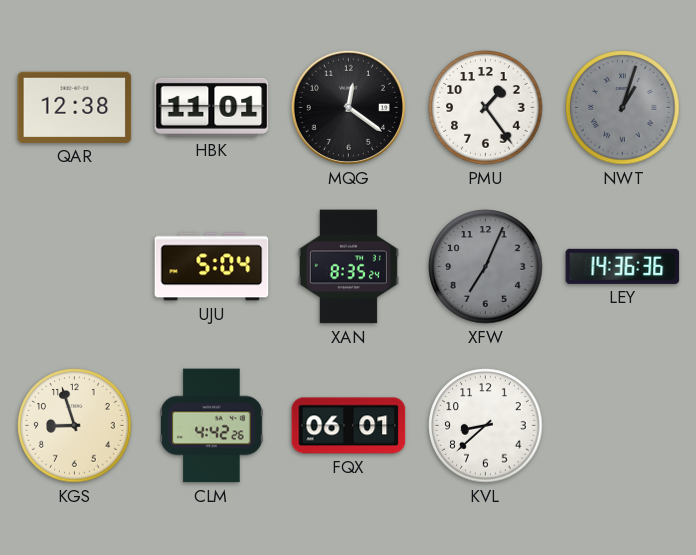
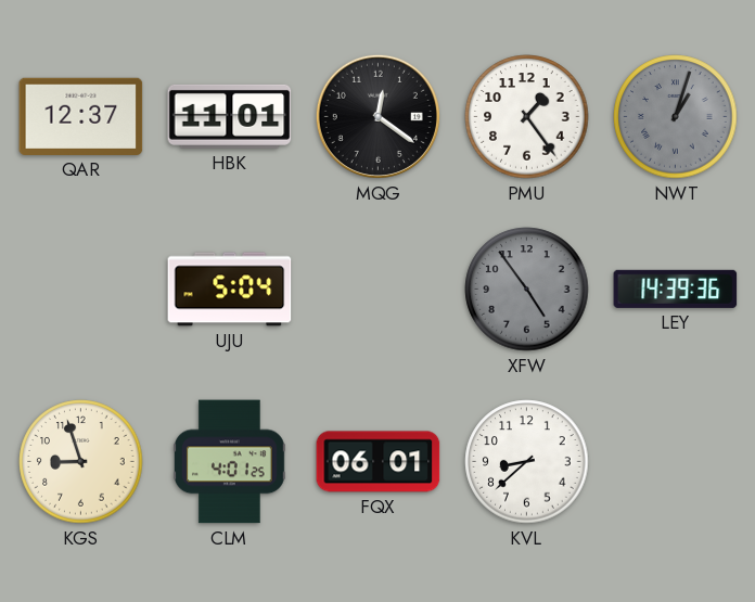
QAR: 12:38 -> 12:37
XAN: 8:35 -> none
XFW: 7:04 -> 4:54
LEY: 14:36 -> 14:39
CLM: 4:42 -> 4:01
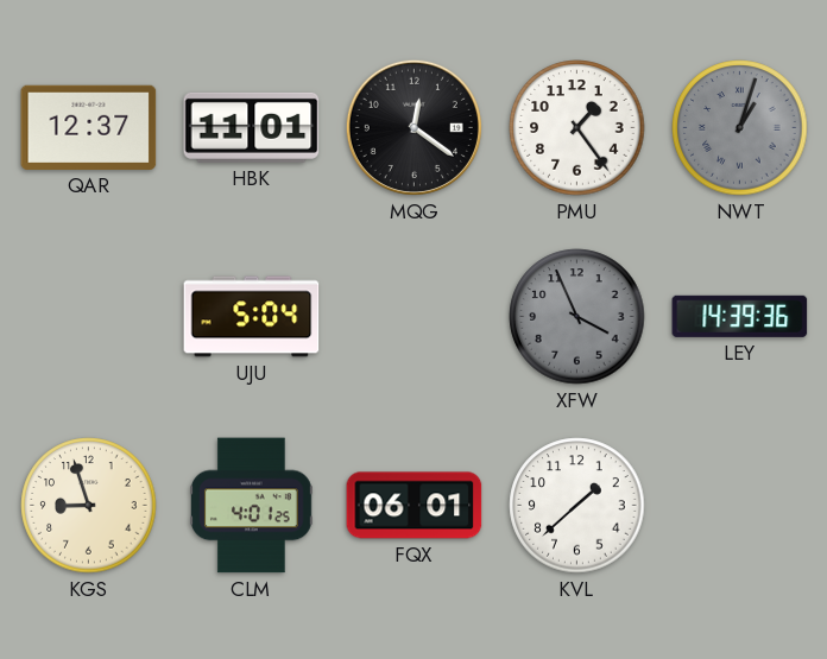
XFW: 4:54 -> 3:56
KVL: 8:38 -> 1:38
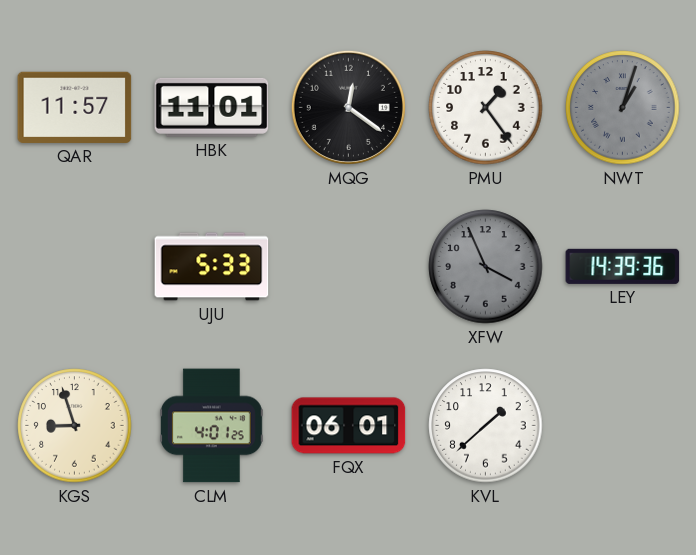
QAR: 12:37 -> 11:57
UJU: 5:04 -> 5:33
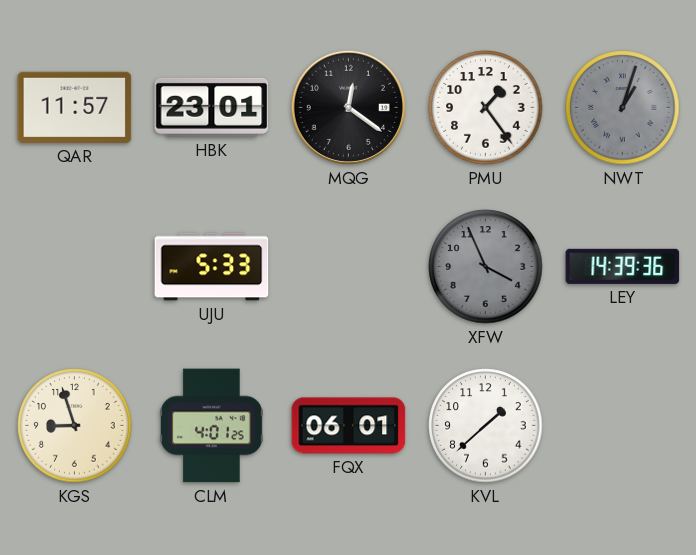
HBK: 11:01 -> 23:01
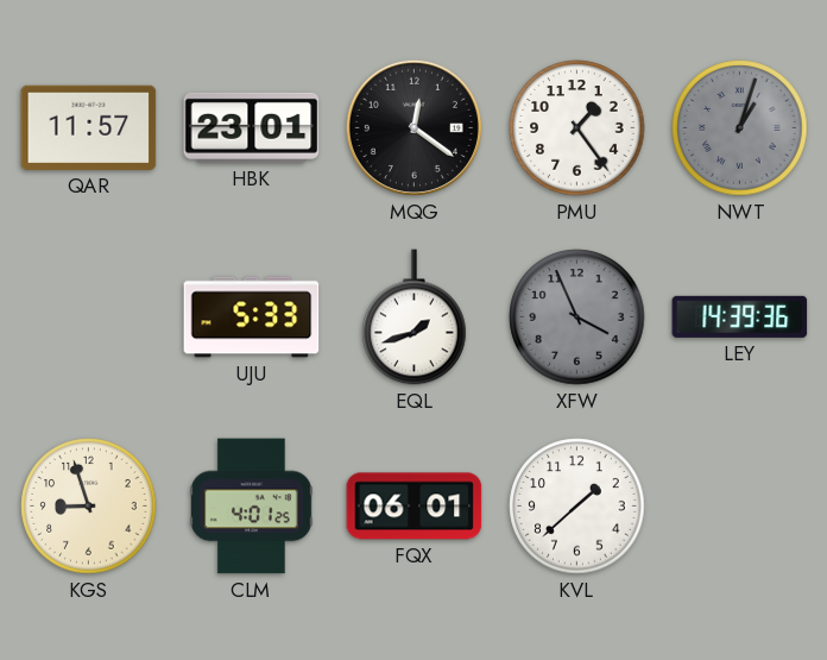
EQL: none -> 1:42
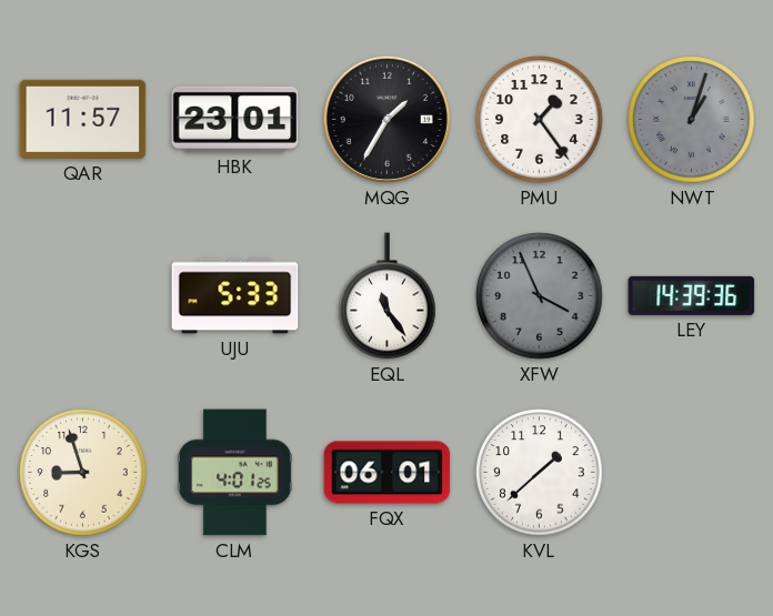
MQG: 12:21 -> 1:35
EQL: 1:42 -> 11:24
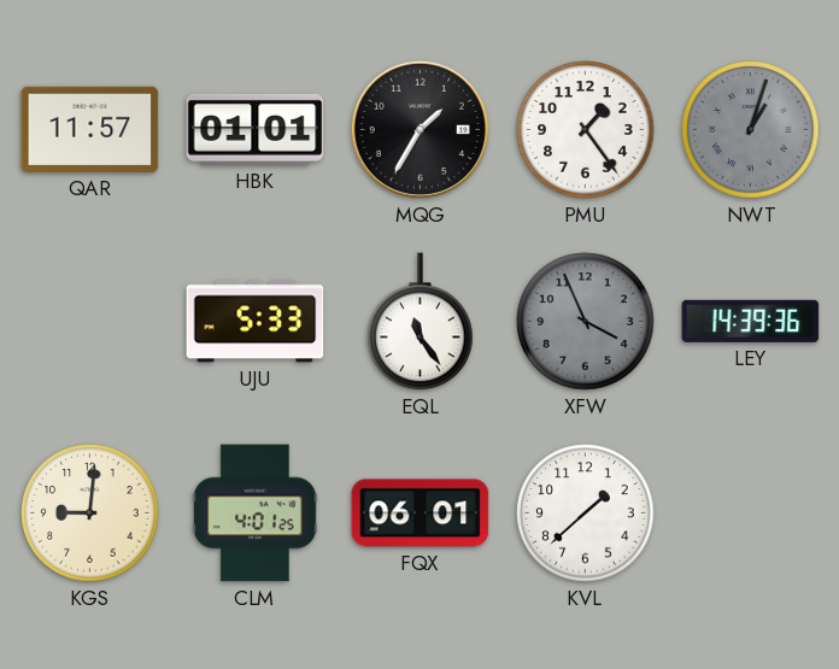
HBK: 23:01 -> 01:01
KGS: 8:57 -> 9:01
